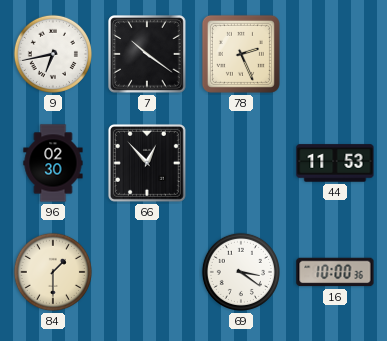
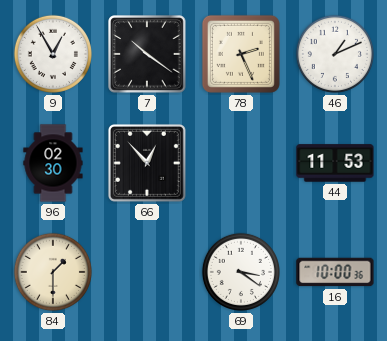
9: 6:43 -> 12:55
46: none -> 1:11
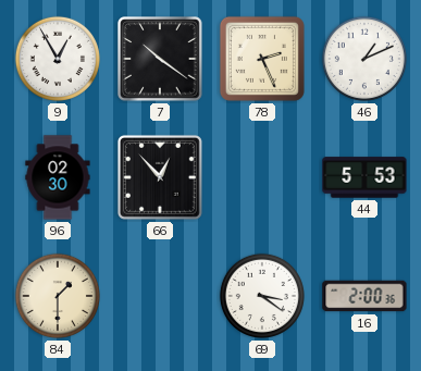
44: 11:53 -> 5:53
16: 10:00 -> 2:00
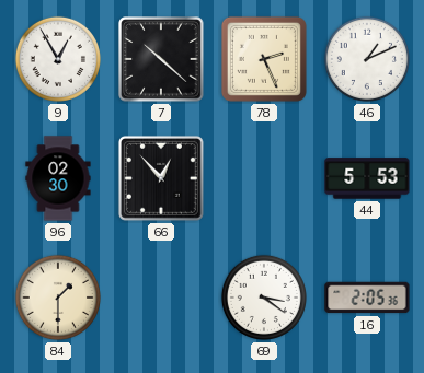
7: 10:21 -> 10:22
16: 2:00 -> 2:05
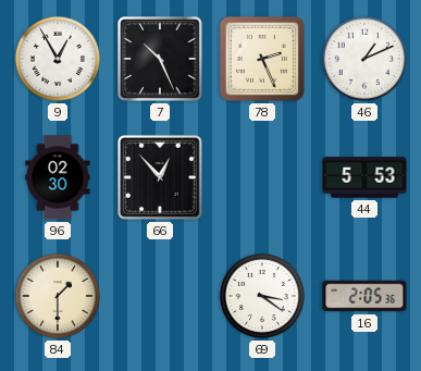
7: 10:22 -> 10:26
